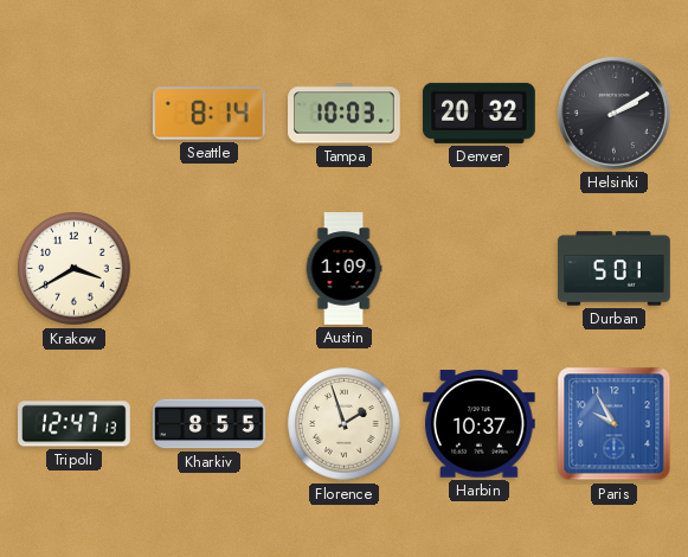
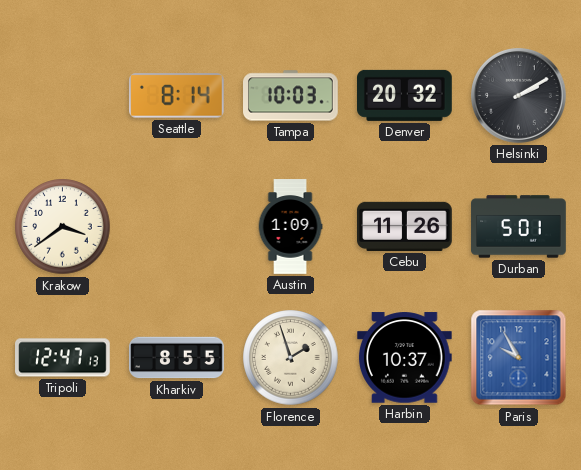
Krakow: 3:40 -> 3:39
Cebu: none -> 11:26
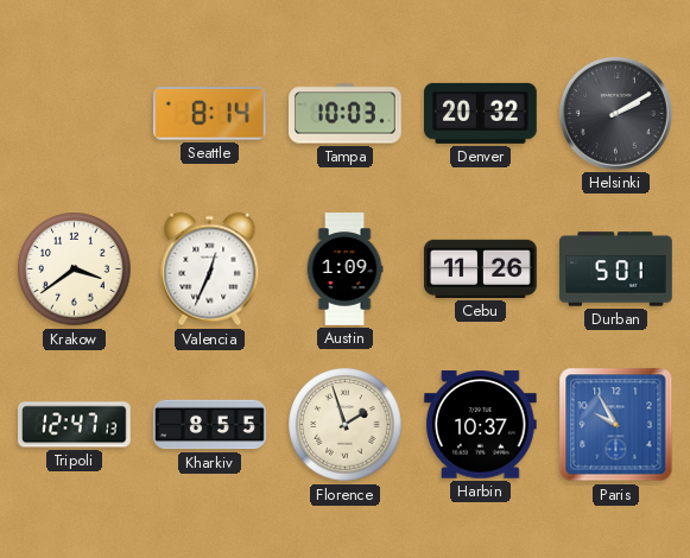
Valencia: none -> 12:34
